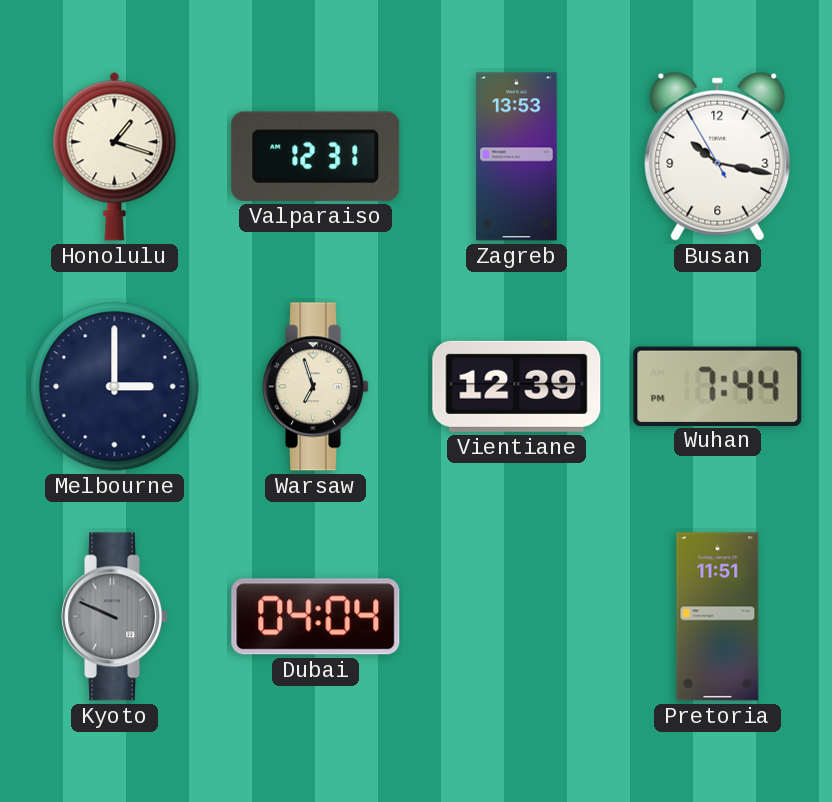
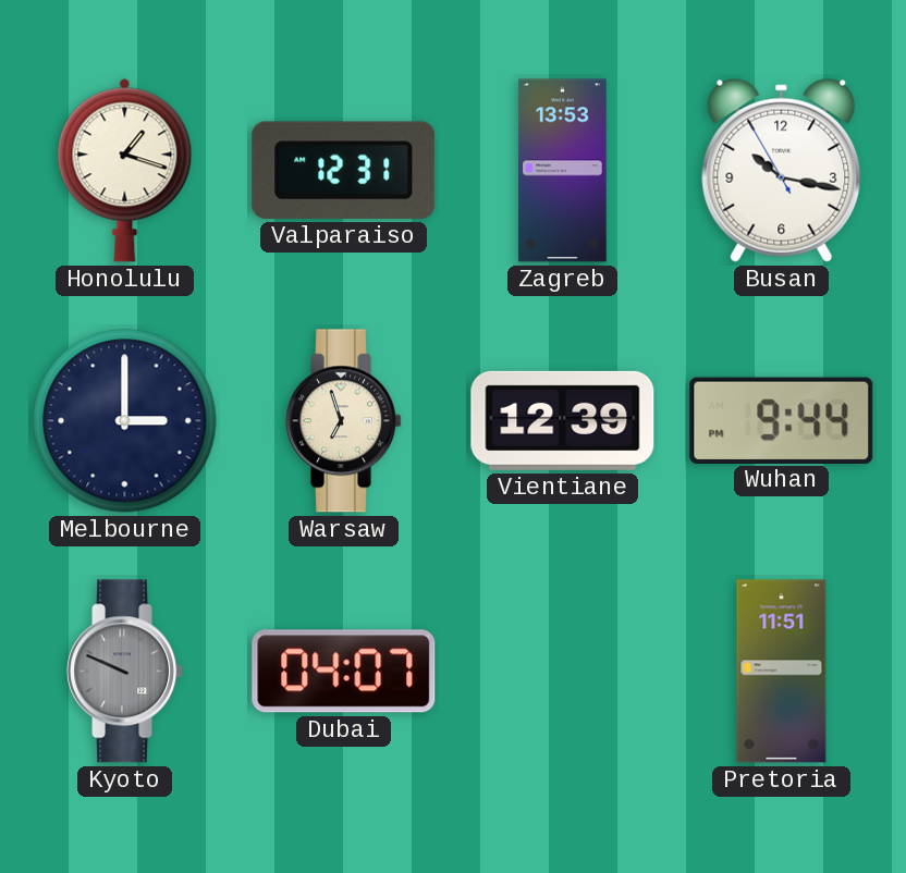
Wuhan: 7:44 -> 9:44
Dubai: 04:04 -> 04:07
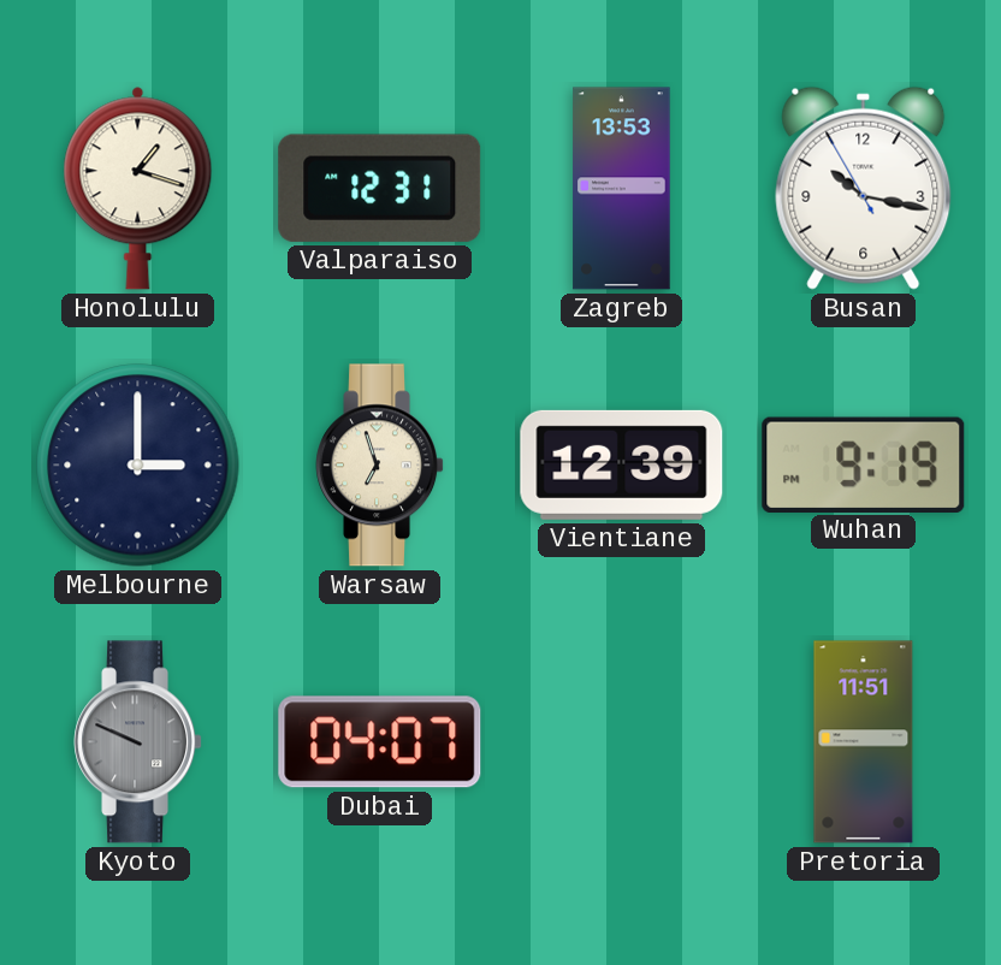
Wuhan: 9:44 -> 9:19
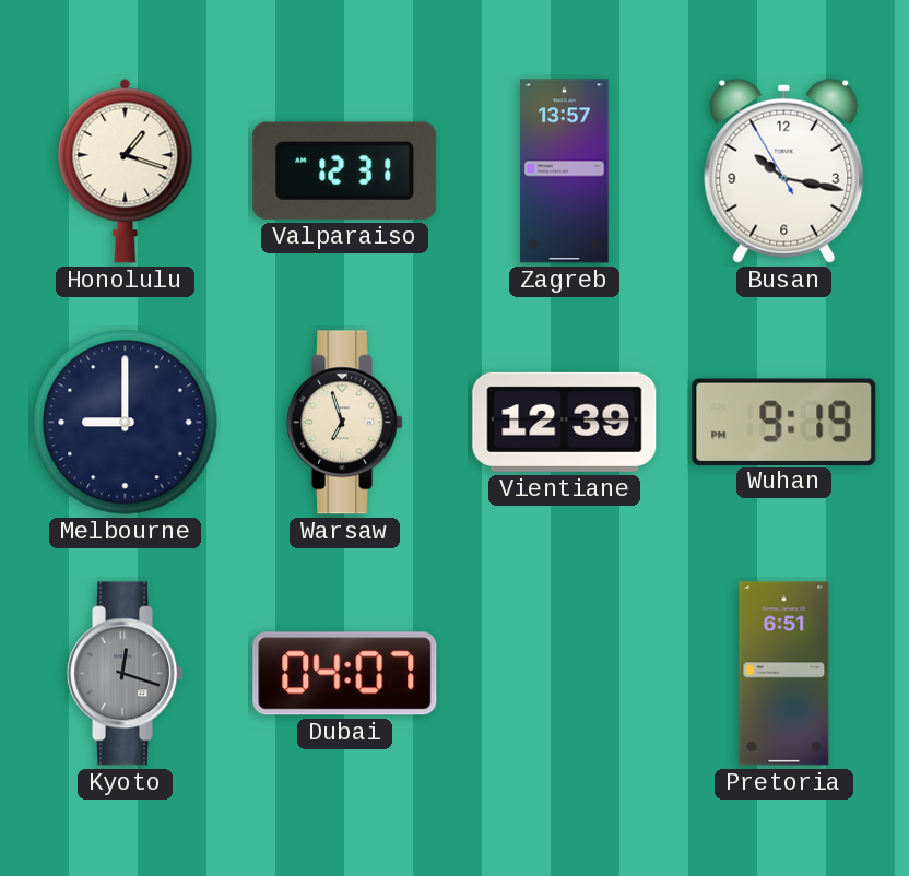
Zagreb: 13:53 -> 13:57
Melbourne: 3:00 -> 9:00
Kyoto: 9:49 -> 12:18
Pretoria: 11:51 -> 6:51
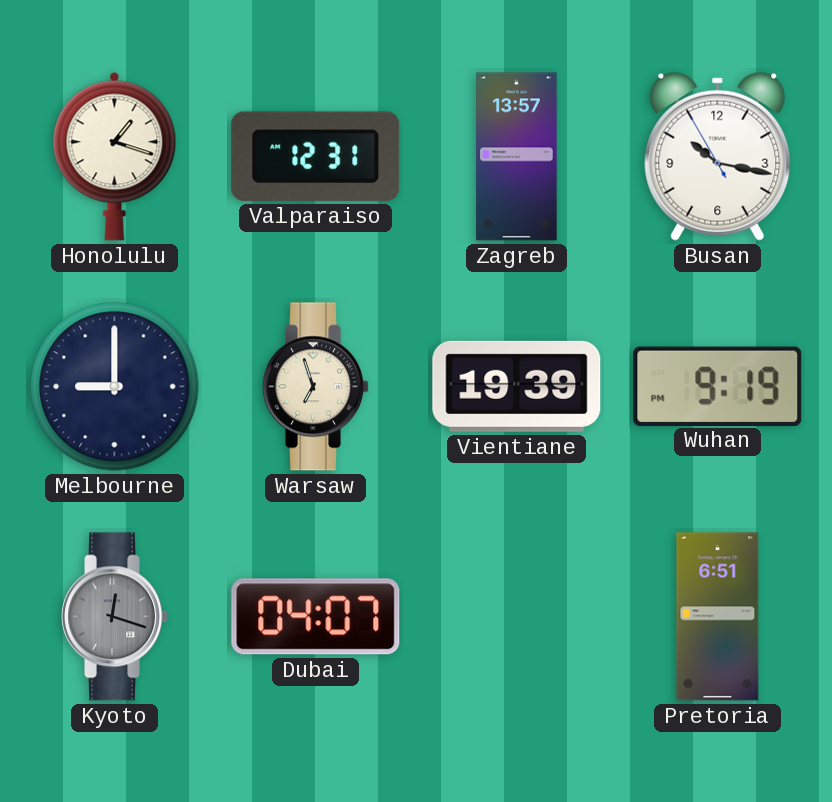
Vientiane: 12:39 -> 19:39
